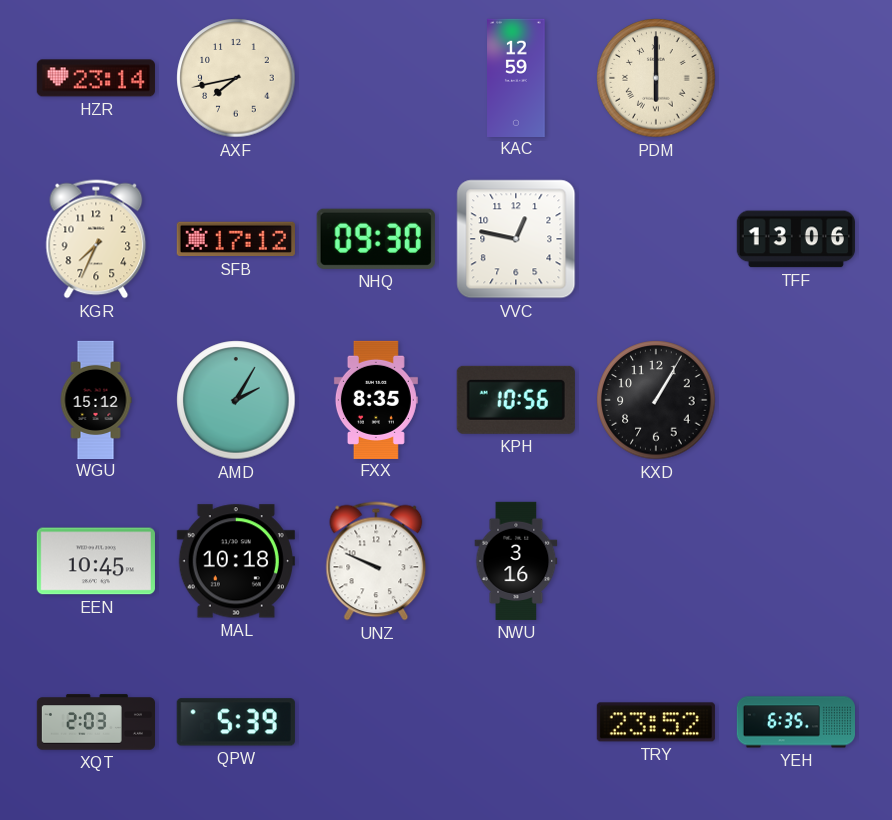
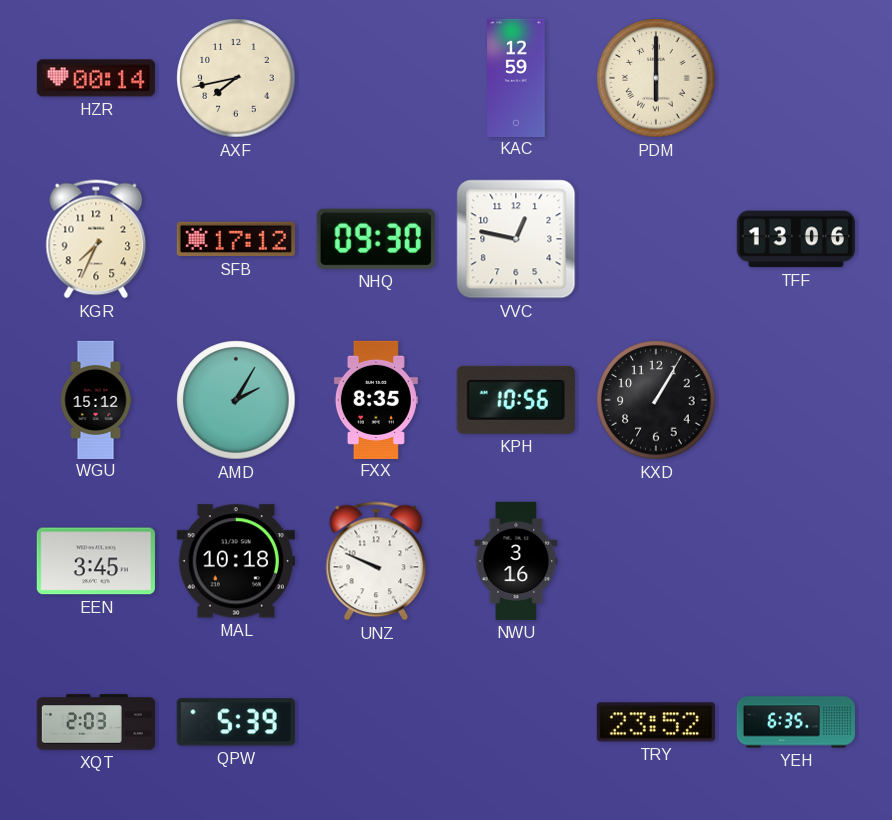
HZR: 23:14 -> 00:14
EEN: 10:45 -> 3:45
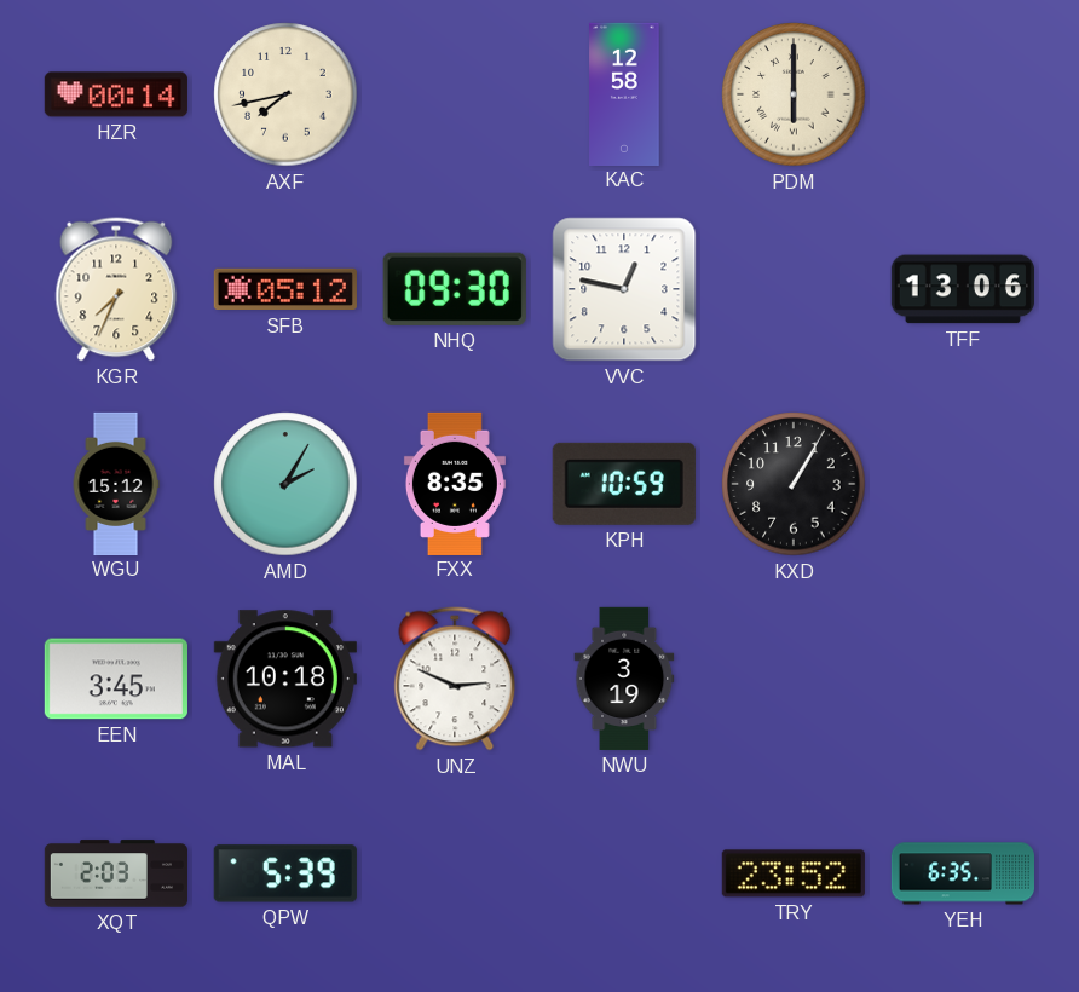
KAC: 12:59 -> 12:58
SFB: 17:12 -> 05:12
KPH: 10:56 -> 10:59
UNZ: 9:49 -> 2:49
NWU: 3:16 -> 3:19
